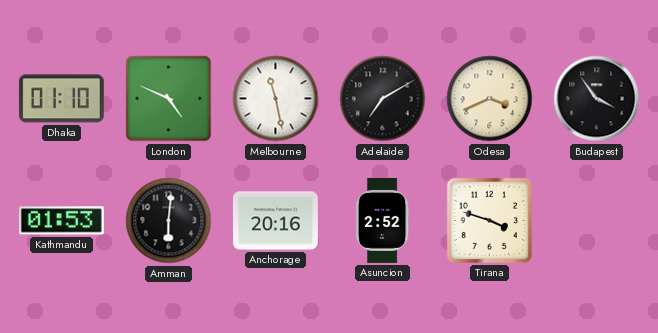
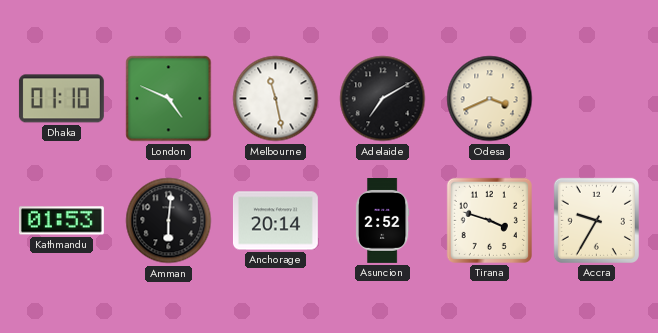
Budapest: 3:54 -> none
Anchorage: 20:16 -> 20:14
Accra: none -> 9:35
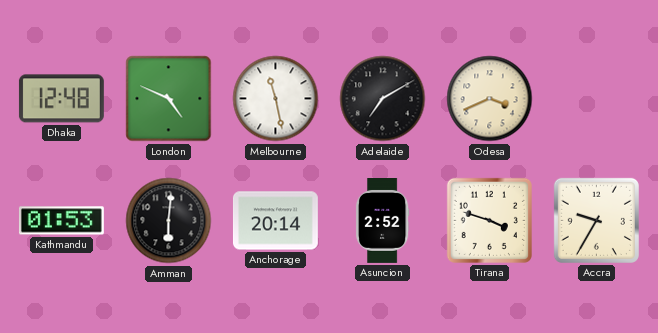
Dhaka: 01:10 -> 12:48
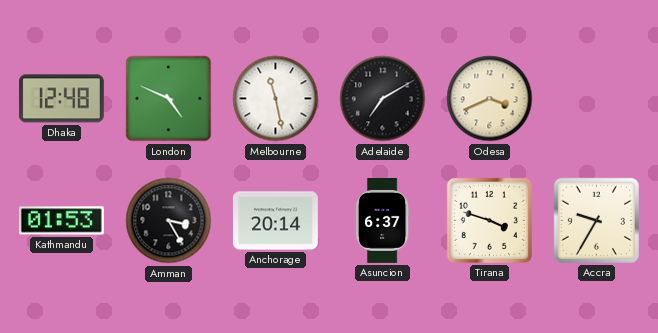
Amman: 6:01 -> 3:25
Asuncion: 2:52 -> 6:37
